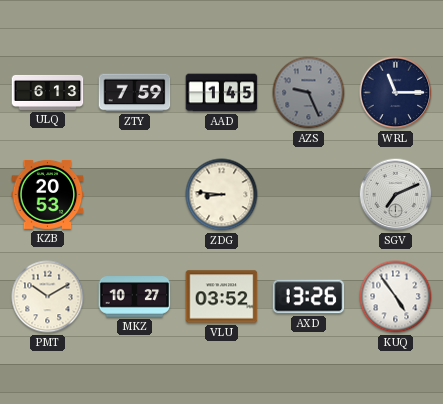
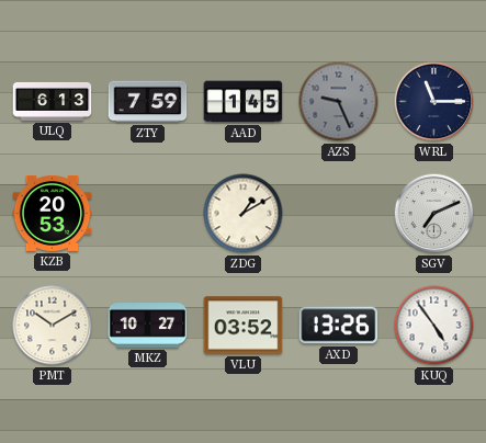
ZDG: 8:46 -> 1:10
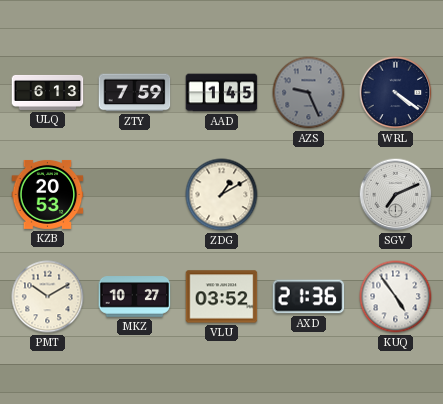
WRL: 11:15 -> 4:21
AXD: 13:26 -> 21:36
